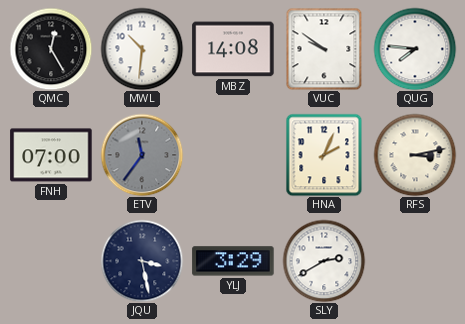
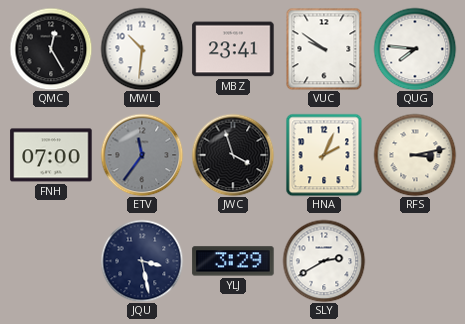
MBZ: 14:08 -> 23:41
JWC: none -> 3:57
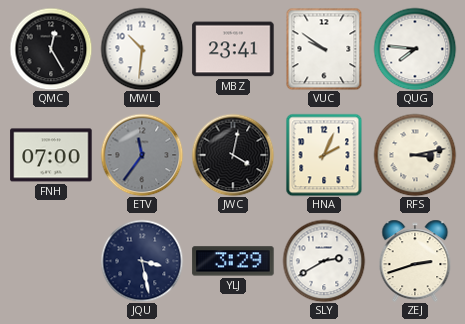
JWC: 3:57 -> 4:02
ZEJ: none -> 2:42
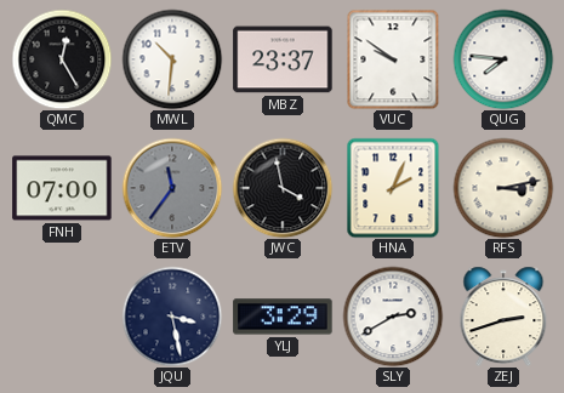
MBZ: 23:41 -> 23:37
JWC: 4:02 -> 3:58
